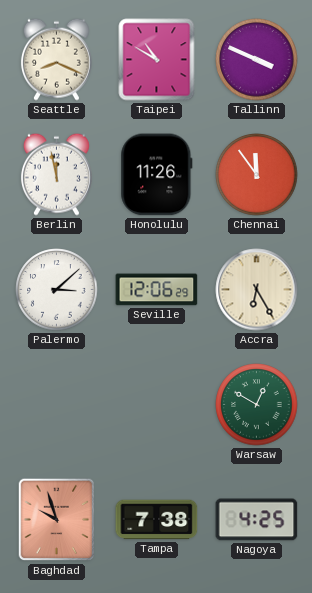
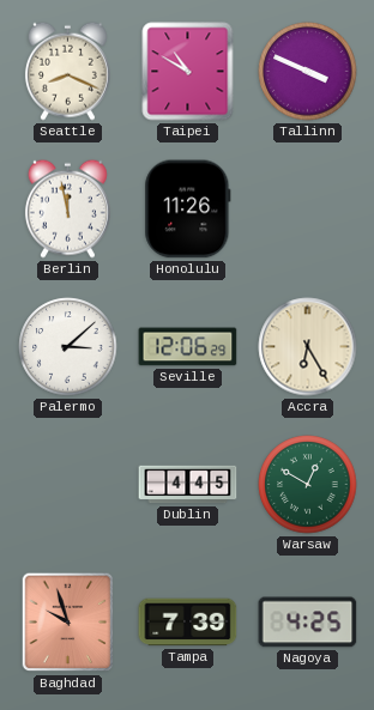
Chennai: 11:54 -> none
Dublin: none -> 4:45
Tampa: 7:38 -> 7:39
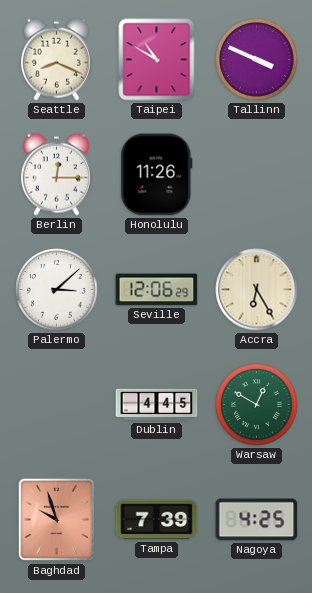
Berlin: 11:58 -> 12:15
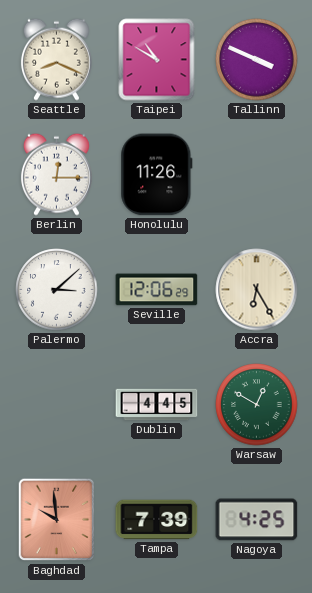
Baghdad: 9:57 -> 9:59
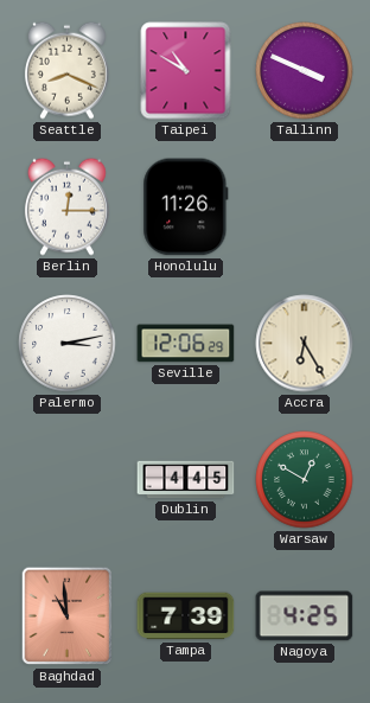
Palermo: 3:08 -> 3:13
Baghdad: 9:59 -> 10:59
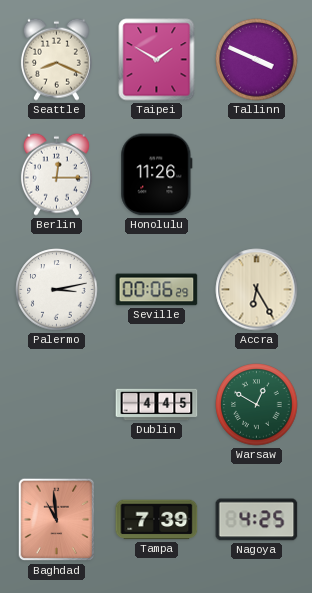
Taipei: 10:50 -> 1:50
Seville: 12:06 -> 00:06
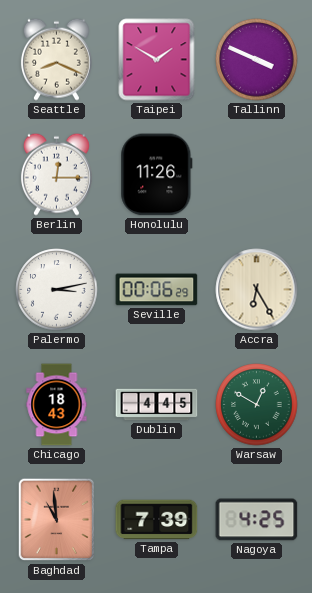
Chicago: none -> 18:43
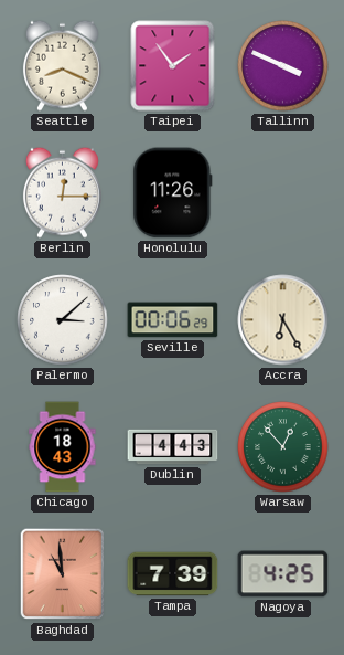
Taipei: 1:50 -> 1:54
Palermo: 3:13 -> 3:08
Dublin: 4:45 -> 4:43
Warsaw: 12:50 -> 12:53
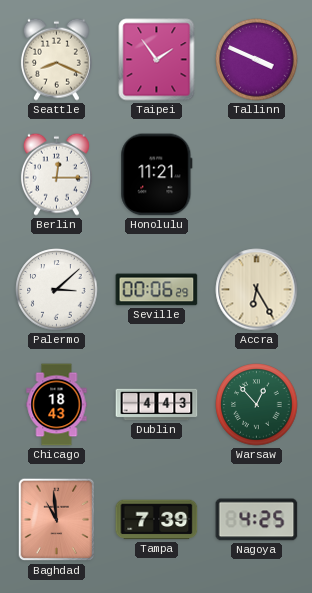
Honolulu: 11:26 -> 11:21
